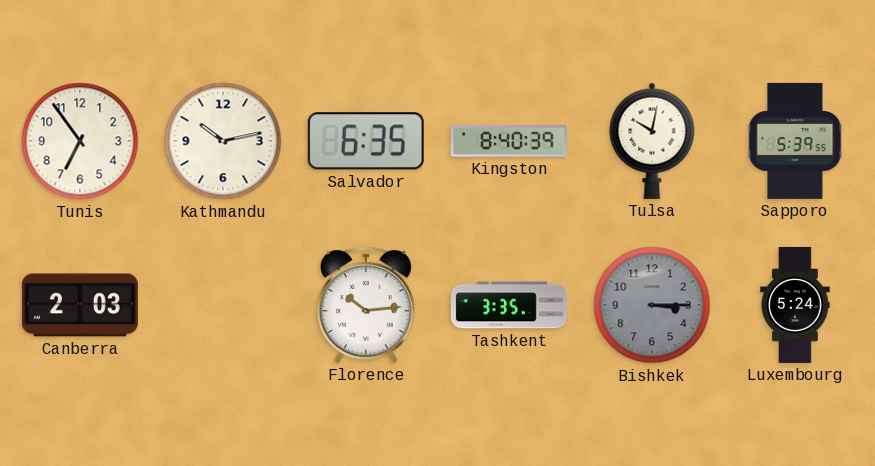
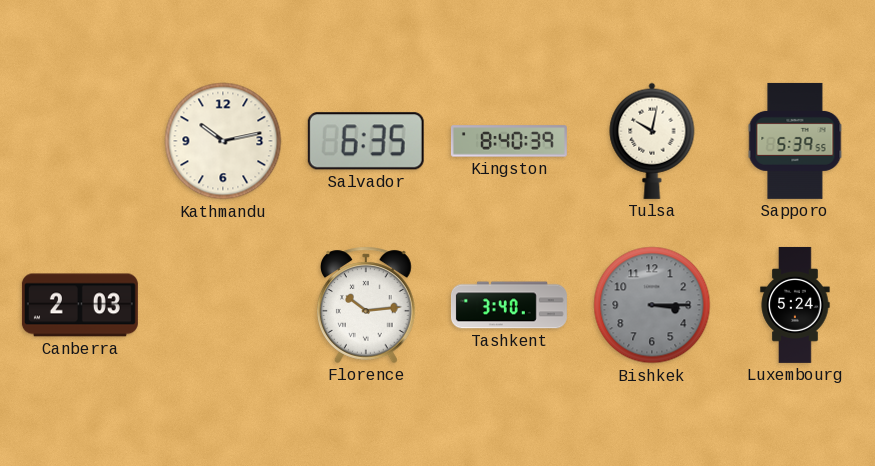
Tunis: 6:54 -> none
Tashkent: 3:35 -> 3:40
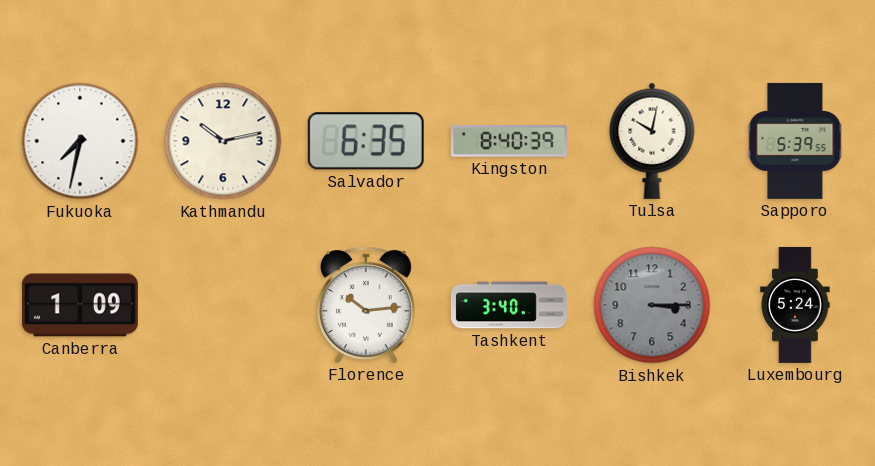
Fukuoka: none -> 7:32
Canberra: 2:03 -> 1:09
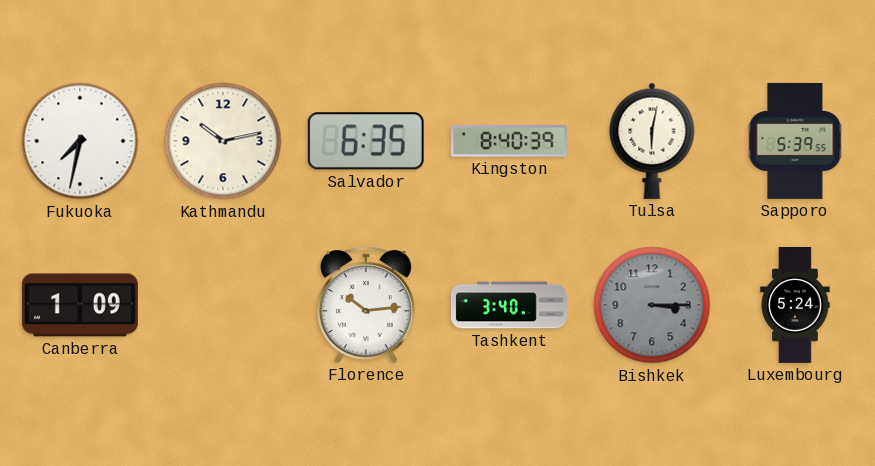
Tulsa: 10:02 -> 6:02
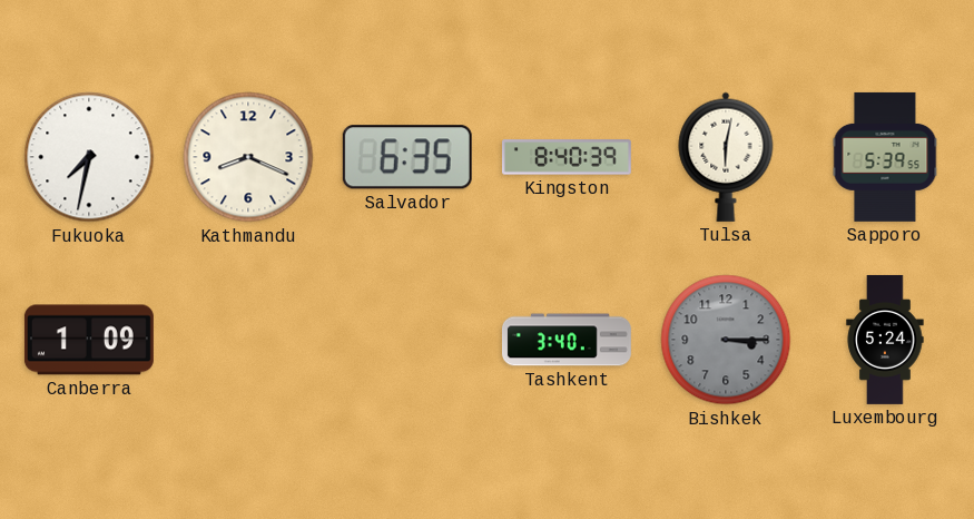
Kathmandu: 10:13 -> 8:19
Florence: 10:14 -> none
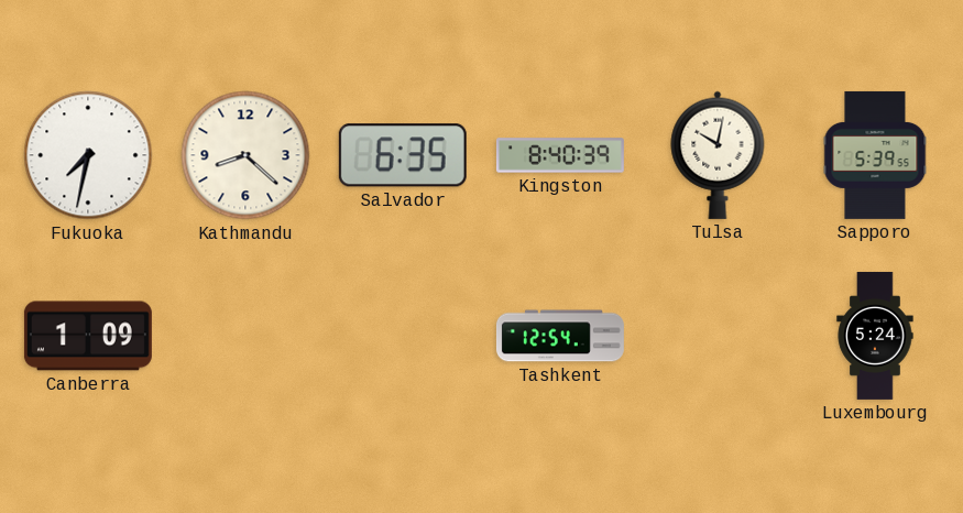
Kathmandu: 8:19 -> 8:22
Tulsa: 6:02 -> 10:02
Tashkent: 3:40 -> 12:54
Bishkek: 3:15 -> none
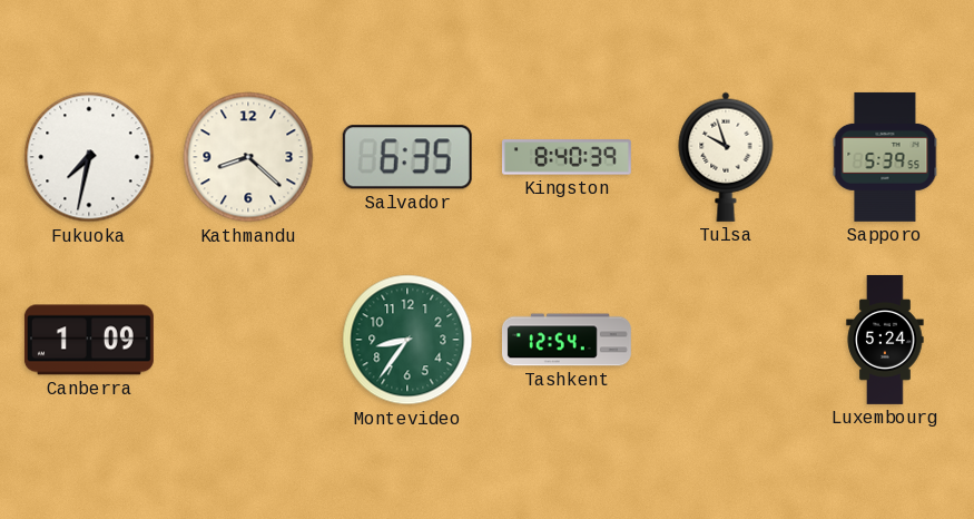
Tulsa: 10:02 -> 9:57
Montevideo: none -> 8:36
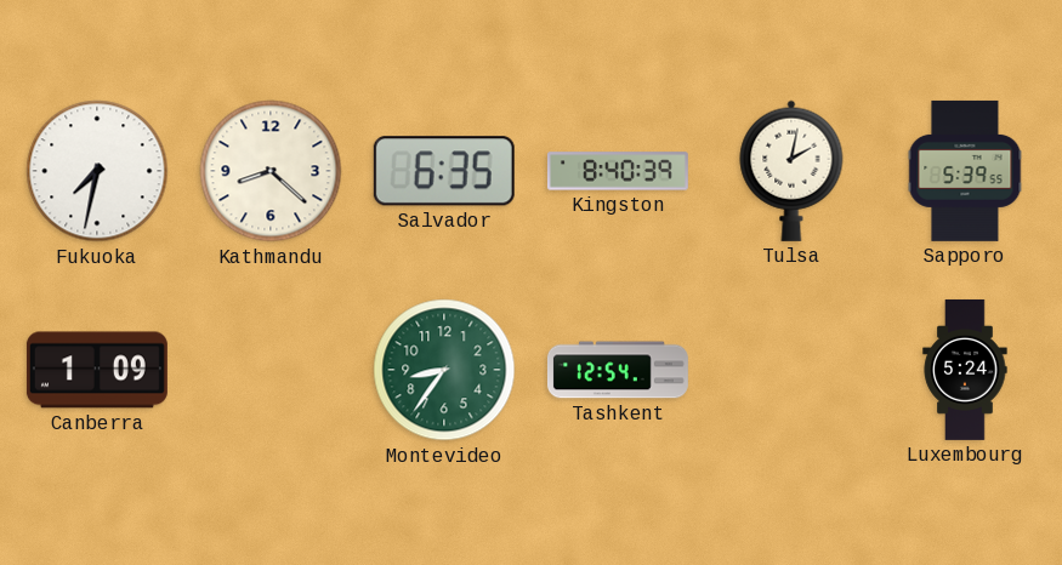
Tulsa: 9:57 -> 2:02
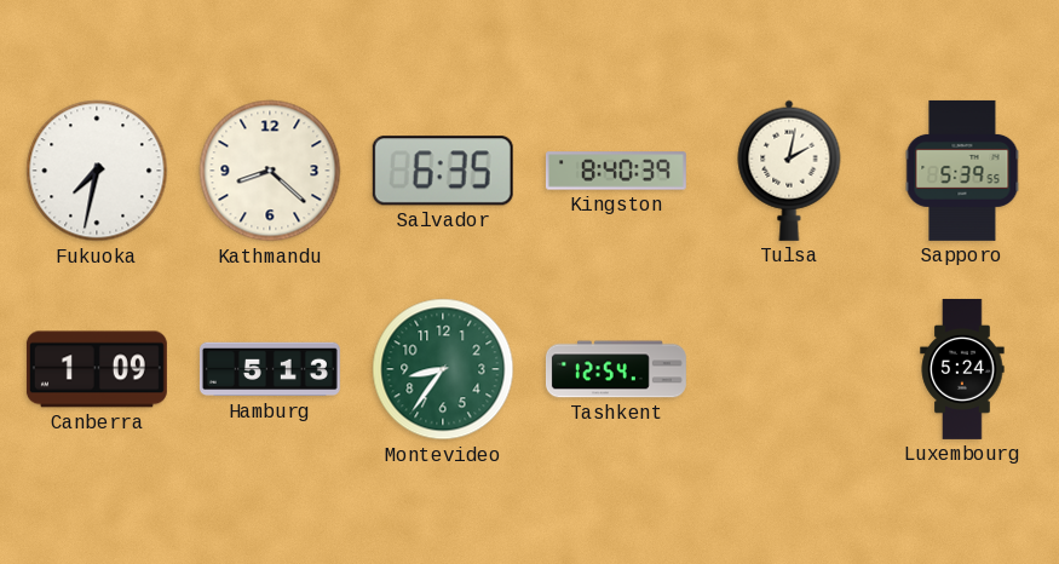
Hamburg: none -> 5:13
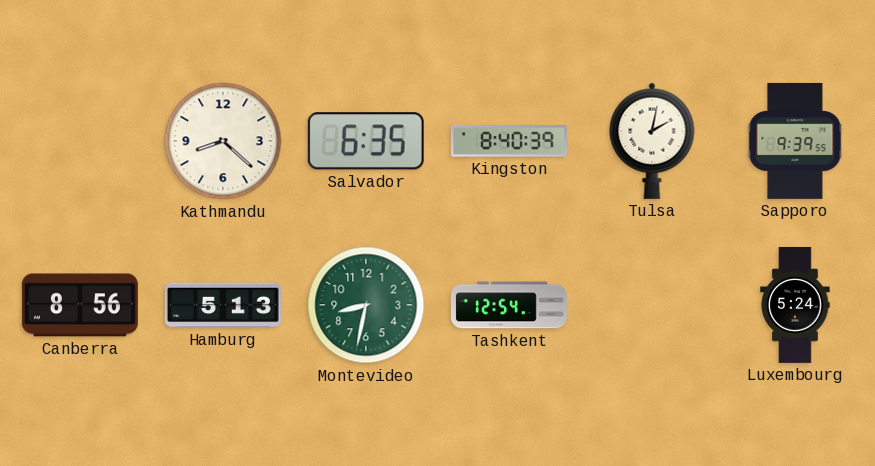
Fukuoka: 7:32 -> none
Sapporo: 5:39 -> 9:39
Canberra: 1:09 -> 8:56
Montevideo: 8:36 -> 8:32
